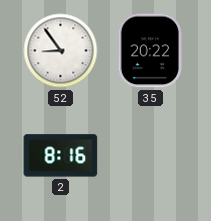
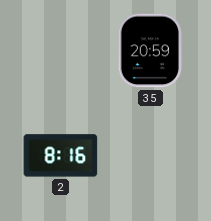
52: 8:54 -> none
35: 20:22 -> 20:59
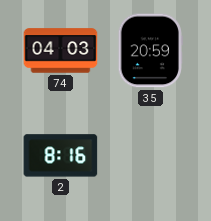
74: none -> 04:03
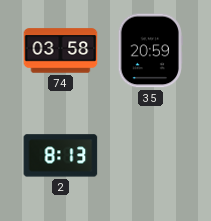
74: 04:03 -> 03:58
2: 8:16 -> 8:13
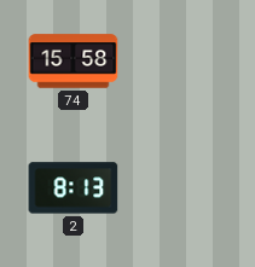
74: 03:58 -> 15:58
35: 20:59 -> none
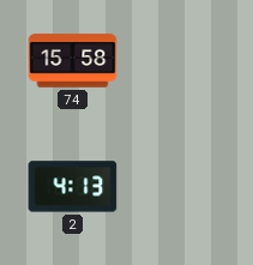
2: 8:13 -> 4:13
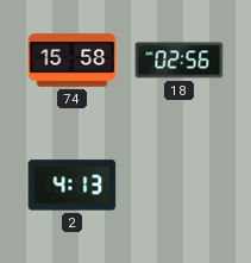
18: none -> 02:56
